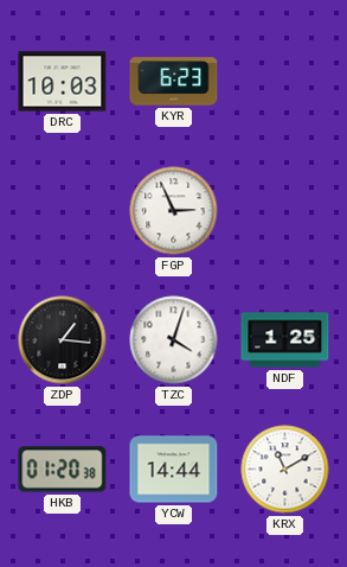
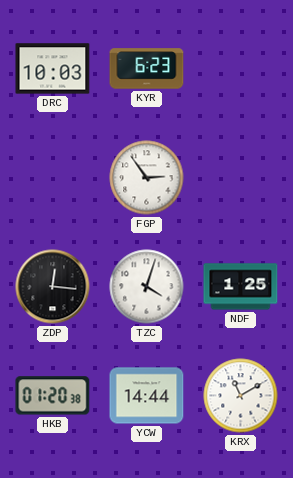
FGP: 2:56 -> 2:54
ZDP: 1:16 -> 12:16
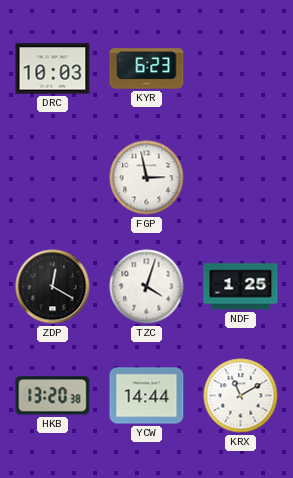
FGP: 2:54 -> 2:58
ZDP: 12:16 -> 12:20
HKB: 01:20 -> 13:20
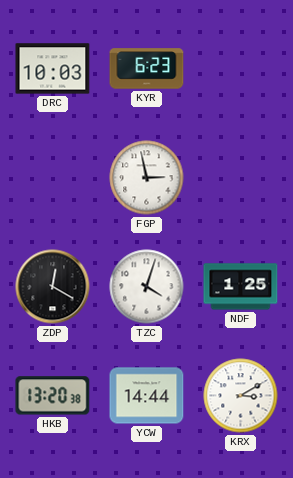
KRX: 11:10 -> 3:10
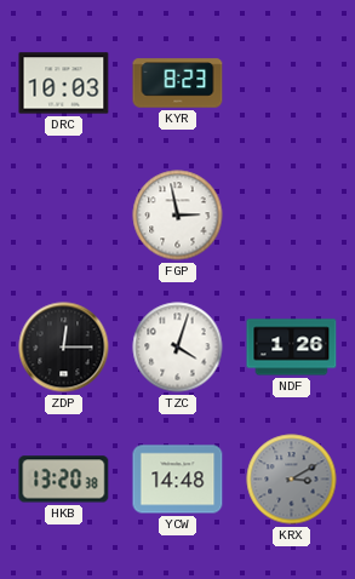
KYR: 6:23 -> 8:23
ZDP: 12:20 -> 12:15
NDF: 1:25 -> 1:26
YCW: 14:44 -> 14:48
KRX dial: white -> grey
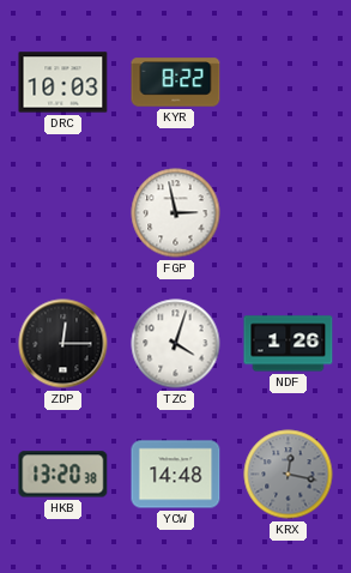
KYR: 8:23 -> 8:22
KRX: 3:10 -> 12:17
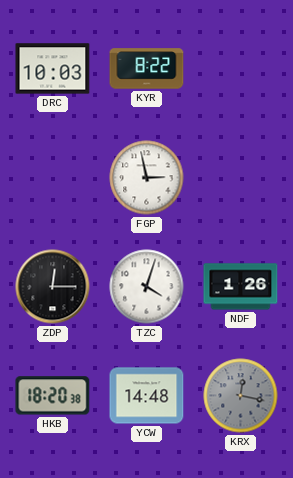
HKB: 13:20 -> 18:20
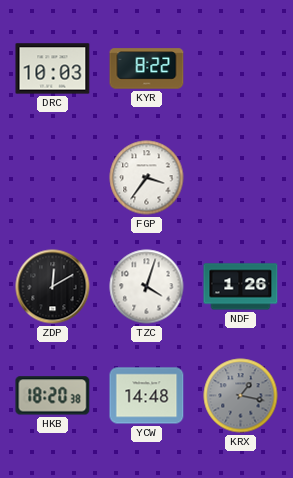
FGP: 2:58 -> 3:36
ZDP: 12:15 -> 12:10
KRX: 12:17 -> 1:17
